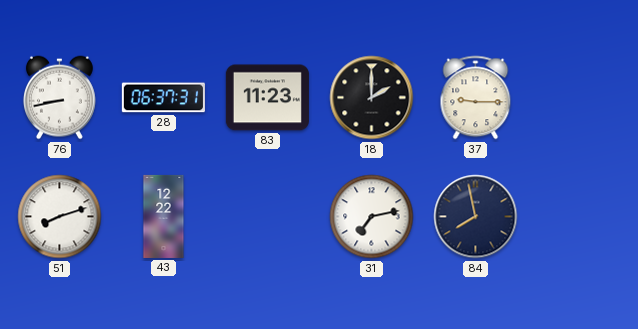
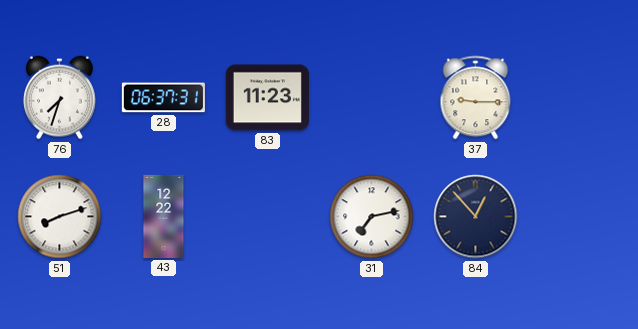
76: 8:43 -> 7:33
18: 2:00 -> none
84: 7:58 -> 12:53
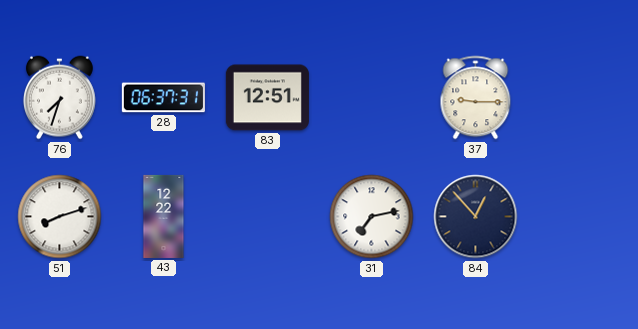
83: 11:23 -> 12:51
